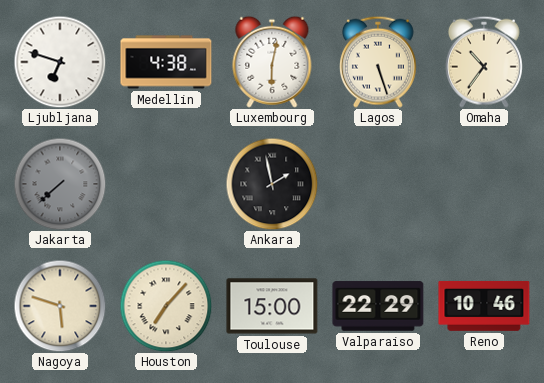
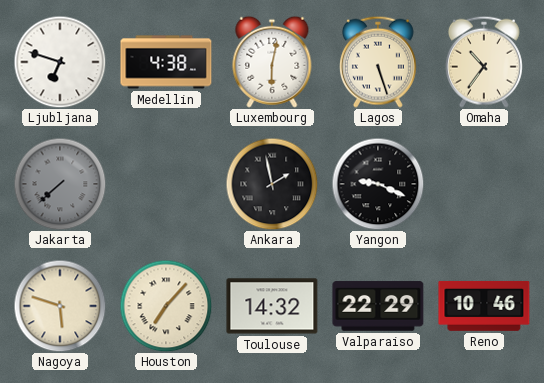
Yangon: none -> 9:19
Toulouse: 15:00 -> 14:32
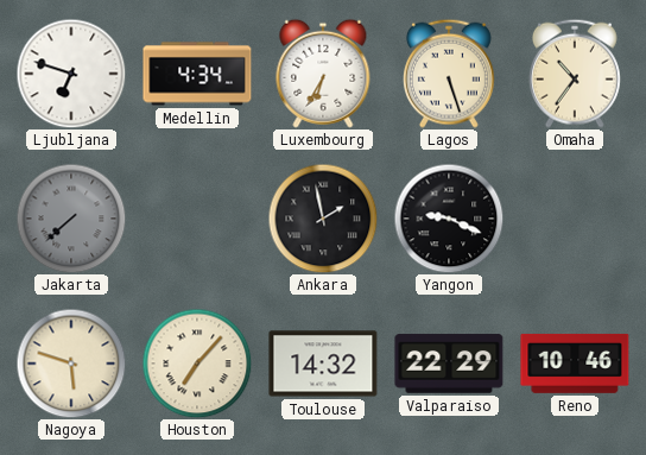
Medellin: 4:38 -> 4:34
Luxembourg: 6:02 -> 6:35
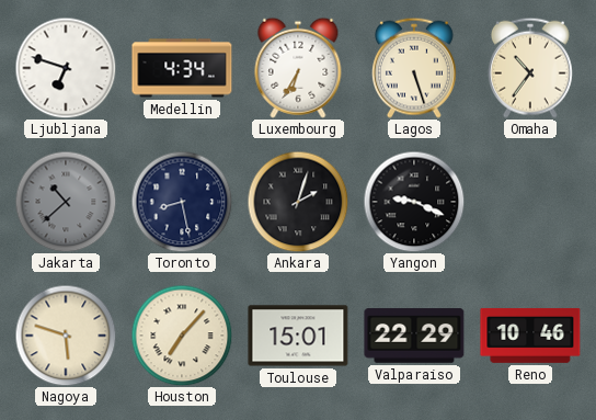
Jakarta: 7:38 -> 10:38
Toronto: none -> 8:28
Ankara: 1:58 -> 2:03
Toulouse: 14:32 -> 15:01
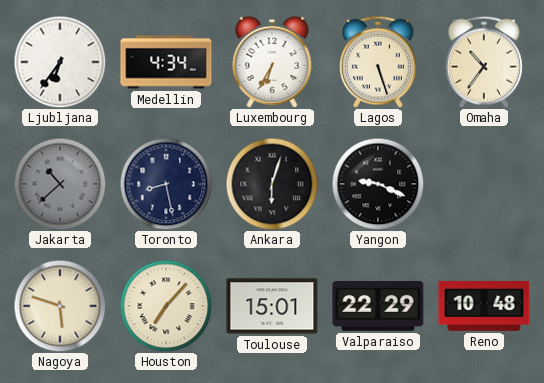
Ljubljana: 6:48 -> 6:36
Ankara: 2:03 -> 6:03
Reno: 10:46 -> 10:48
